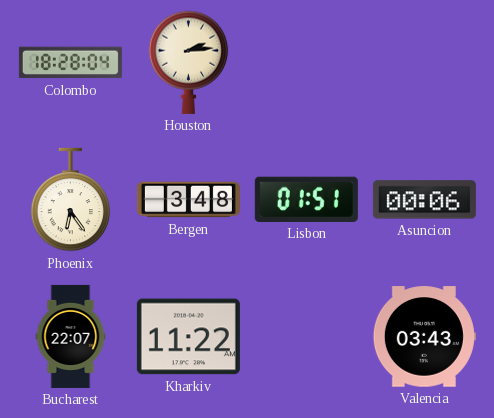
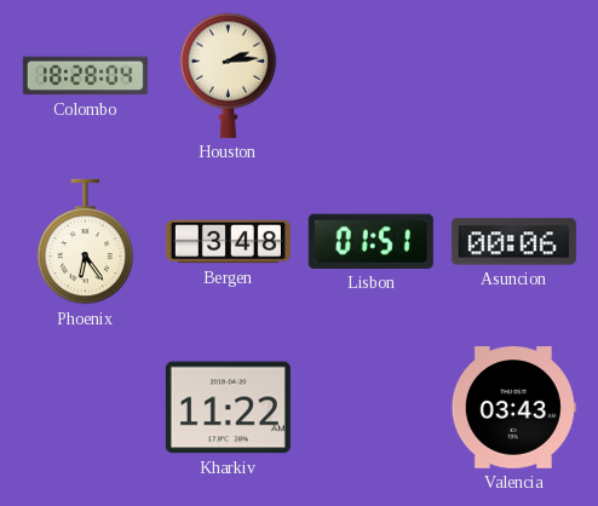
Bucharest: 22:07 -> none
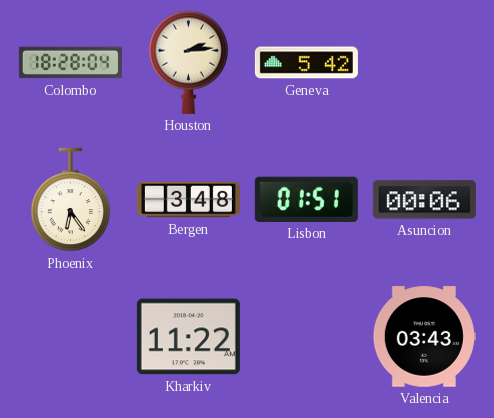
Geneva: none -> 5:42
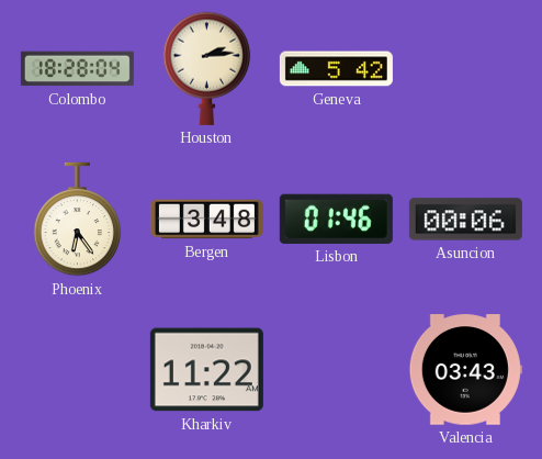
Lisbon: 01:51 -> 01:46
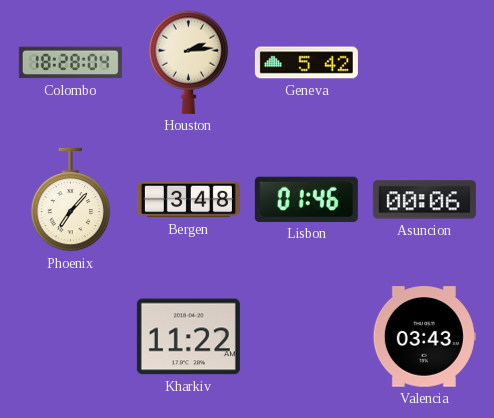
Phoenix: 6:24 -> 7:07
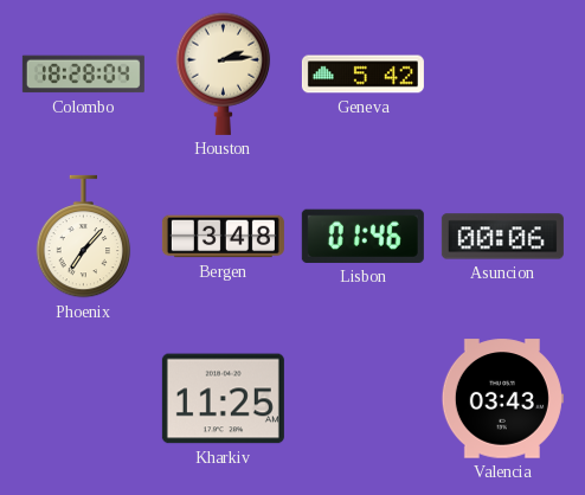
Kharkiv: 11:22 -> 11:25
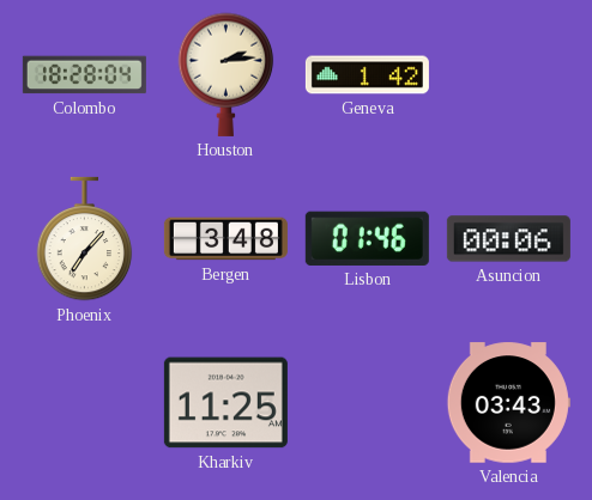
Geneva: 5:42 -> 1:42
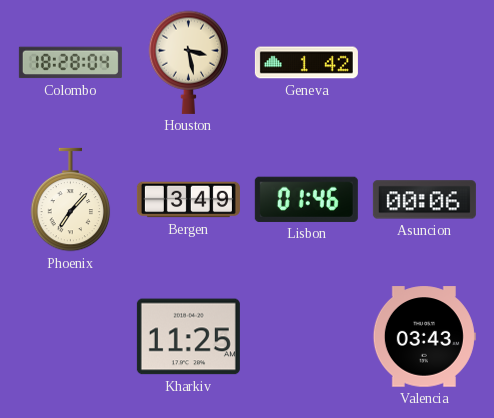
Houston: 2:14 -> 3:28
Bergen: 3:48 -> 3:49
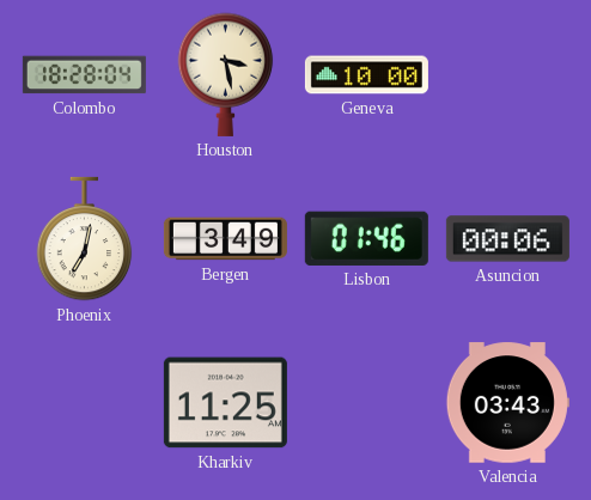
Geneva: 1:42 -> 10:00
Phoenix: 7:07 -> 7:02
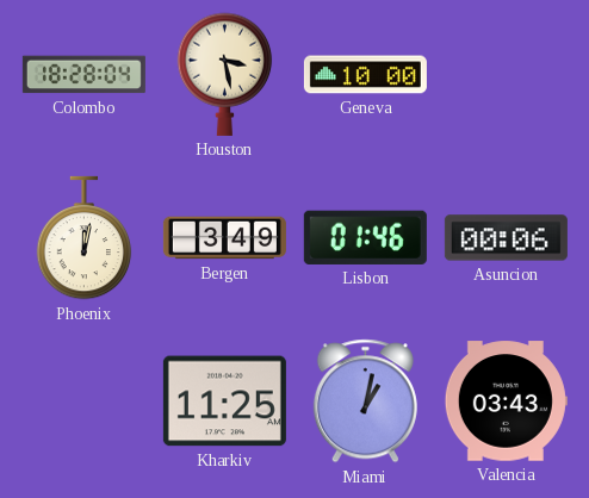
Phoenix: 7:02 -> 12:02
Miami: none -> 1:02
